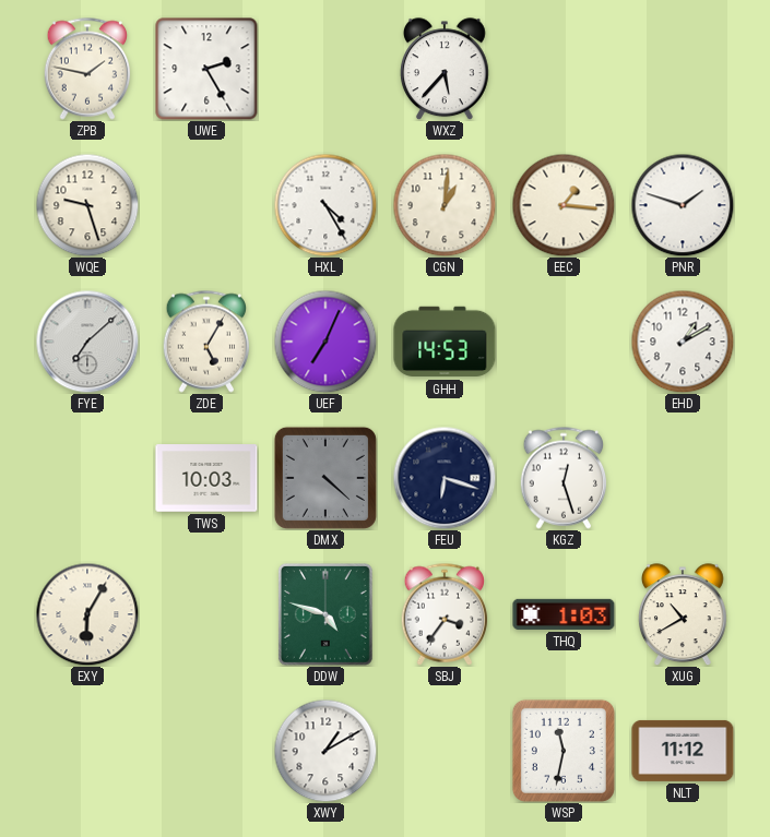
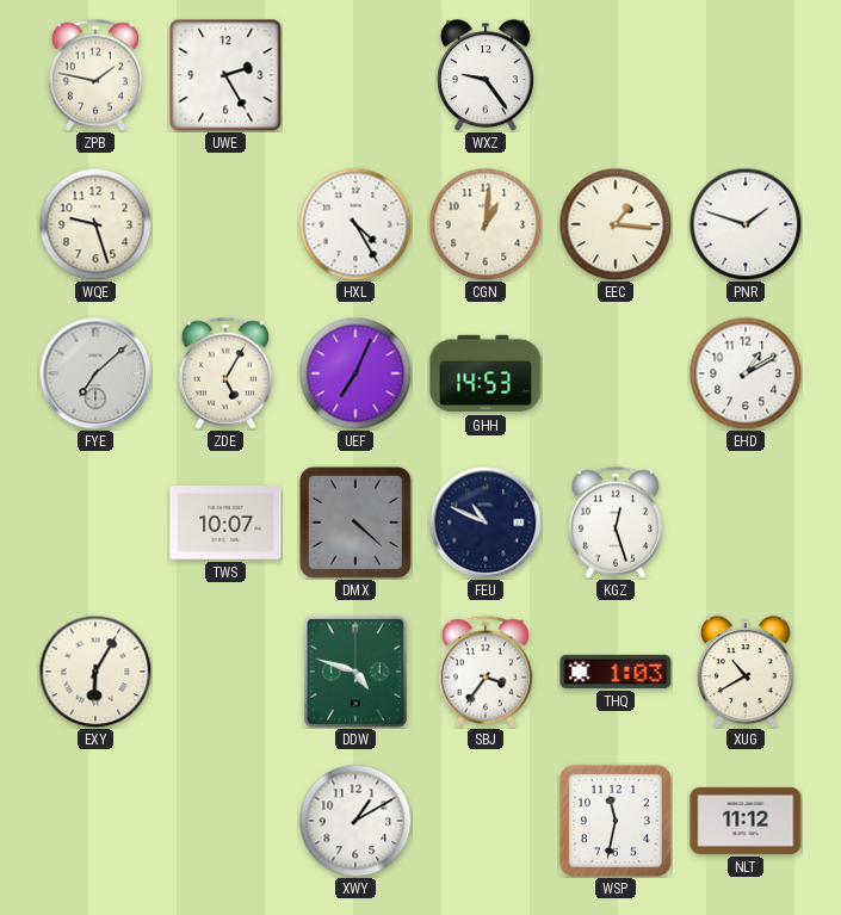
WXZ: 5:37 -> 9:24
TWS: 10:03 -> 10:07
FEU: 6:18 -> 10:49
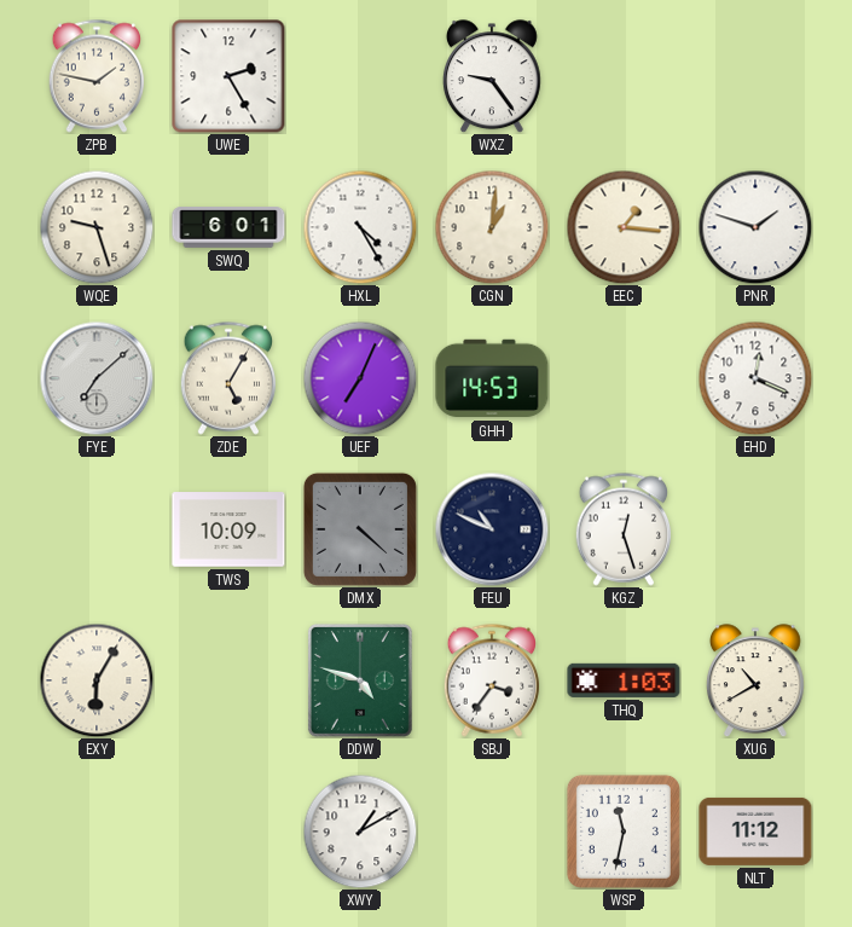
SWQ: none -> 6:01
EHD: 1:10 -> 12:19
TWS: 10:07 -> 10:09
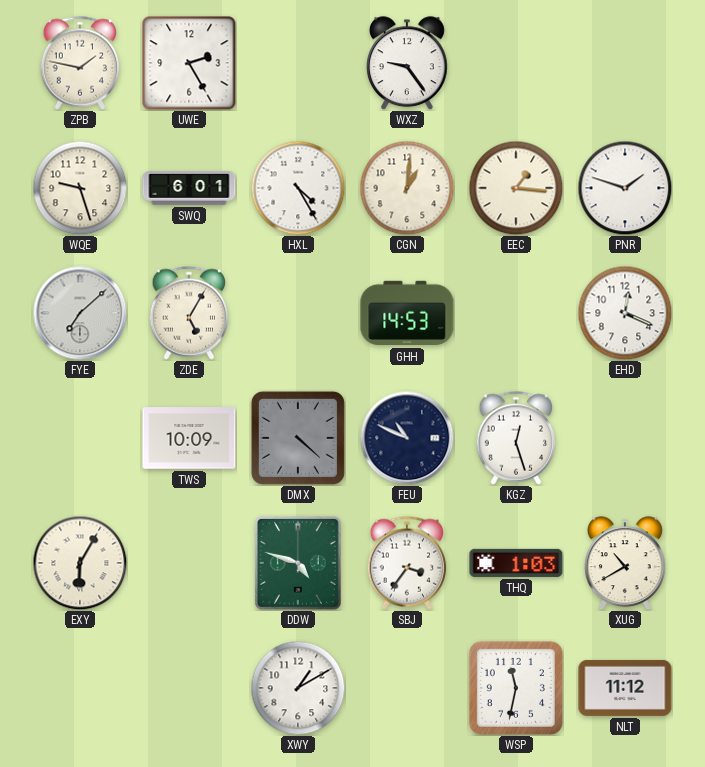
UEF: 7:04 -> none
